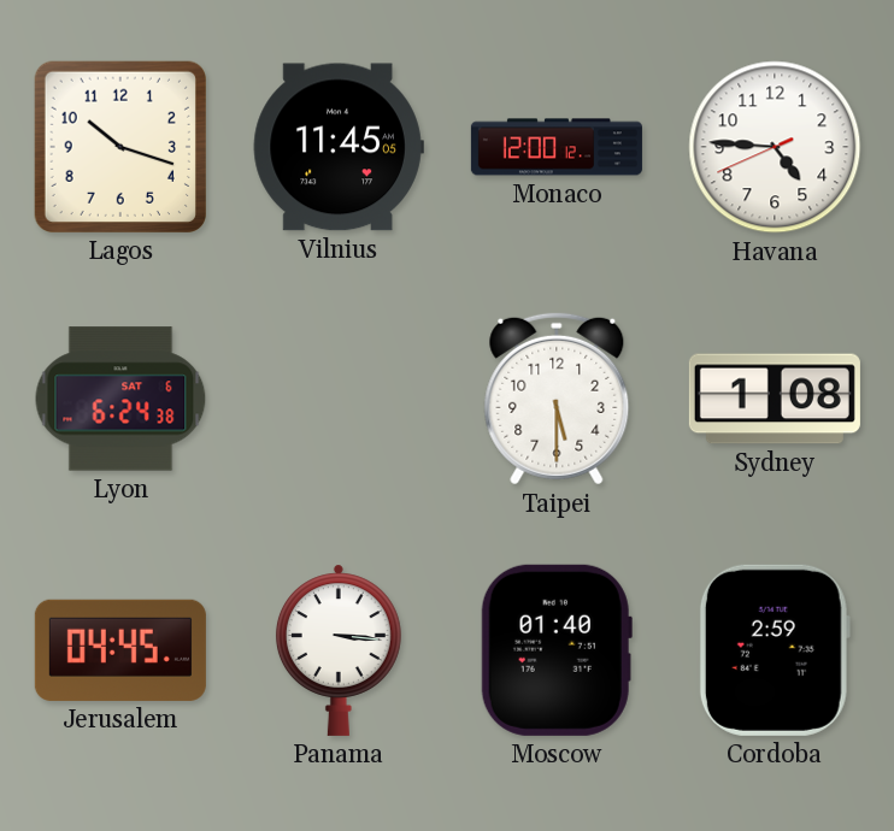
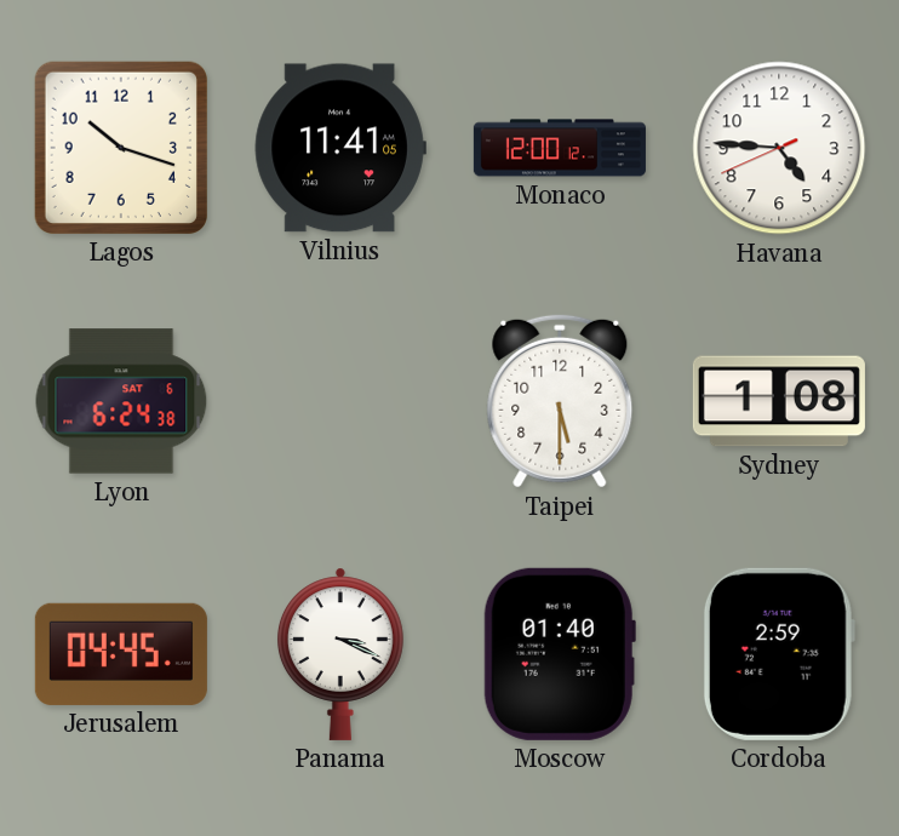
Vilnius: 11:45 -> 11:41
Panama: 3:16 -> 3:19
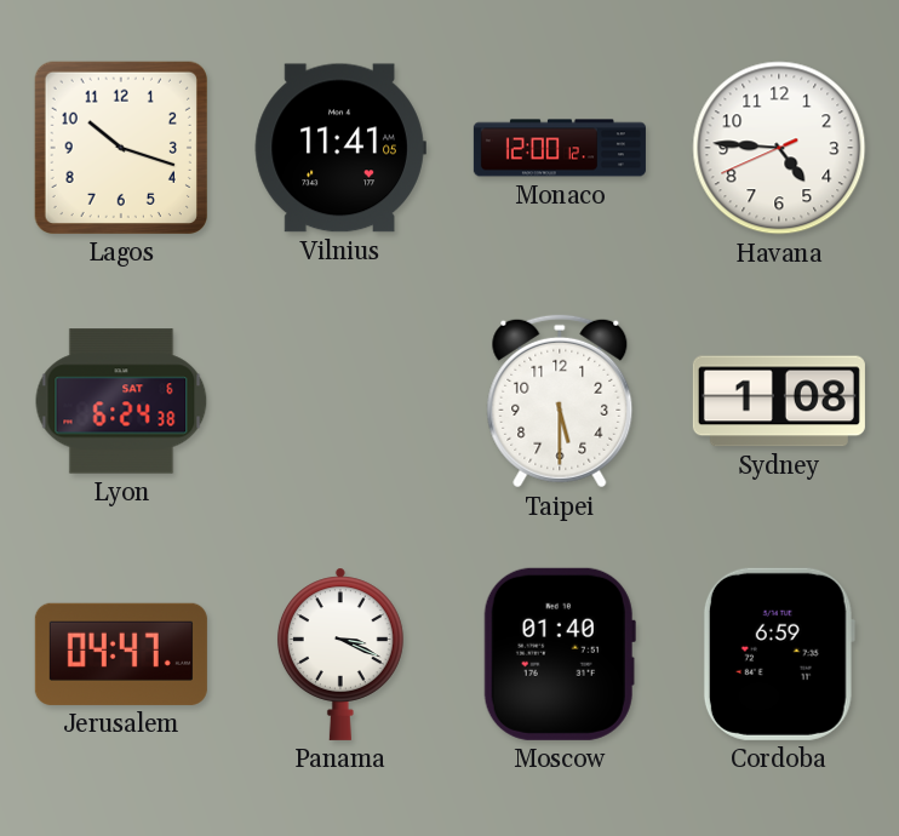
Jerusalem: 04:45 -> 04:47
Cordoba: 2:59 -> 6:59
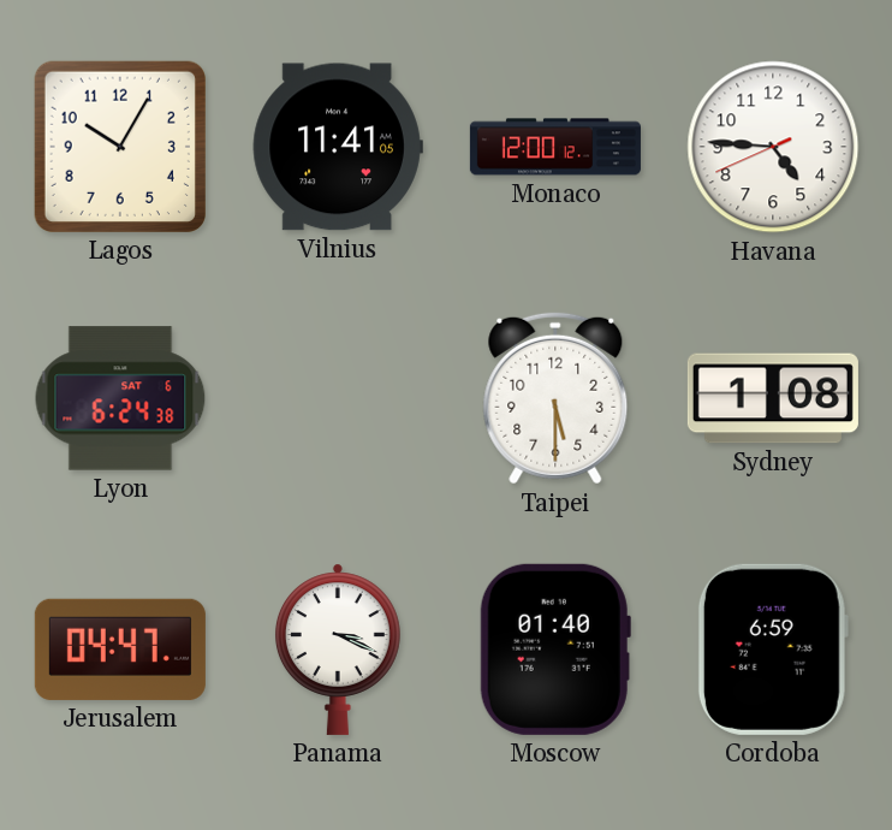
Lagos: 10:18 -> 10:05
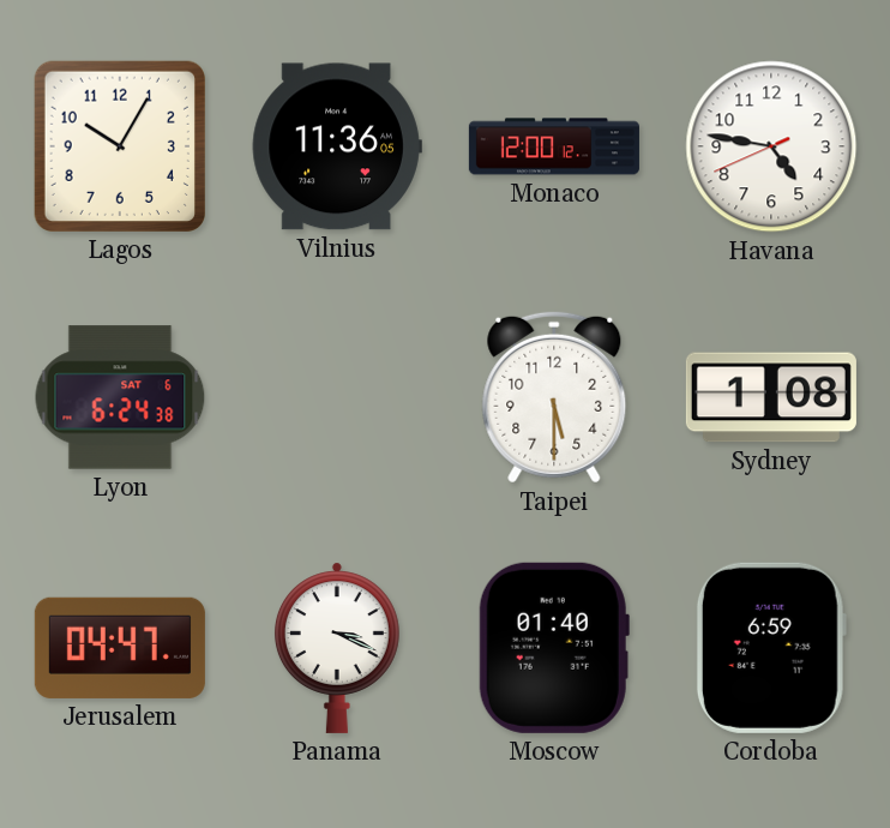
Vilnius: 11:41 -> 11:36
Havana: 4:45 -> 4:46
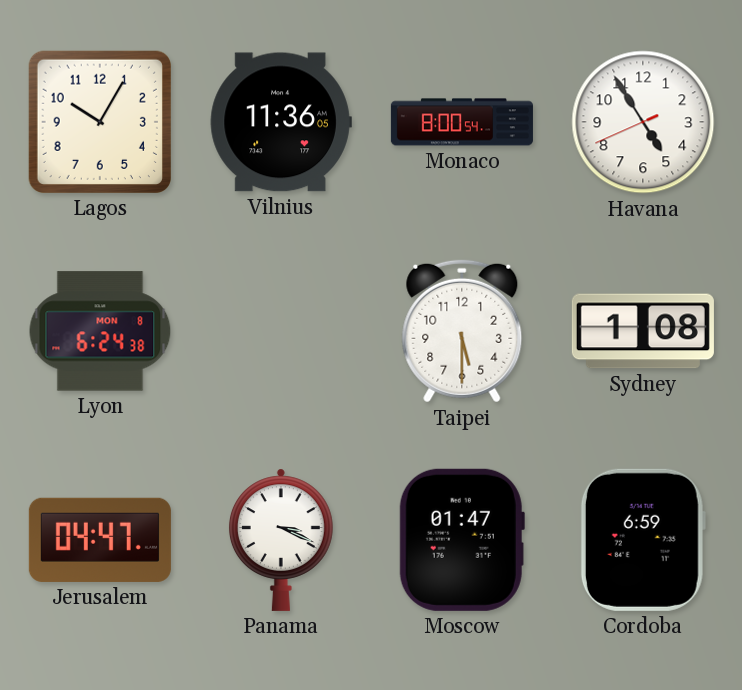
Monaco: 12:00 -> 8:00
Havana: 4:46 -> 4:54
Lyon date: SAT 6 -> MON 8
Moscow: 01:40 -> 01:47
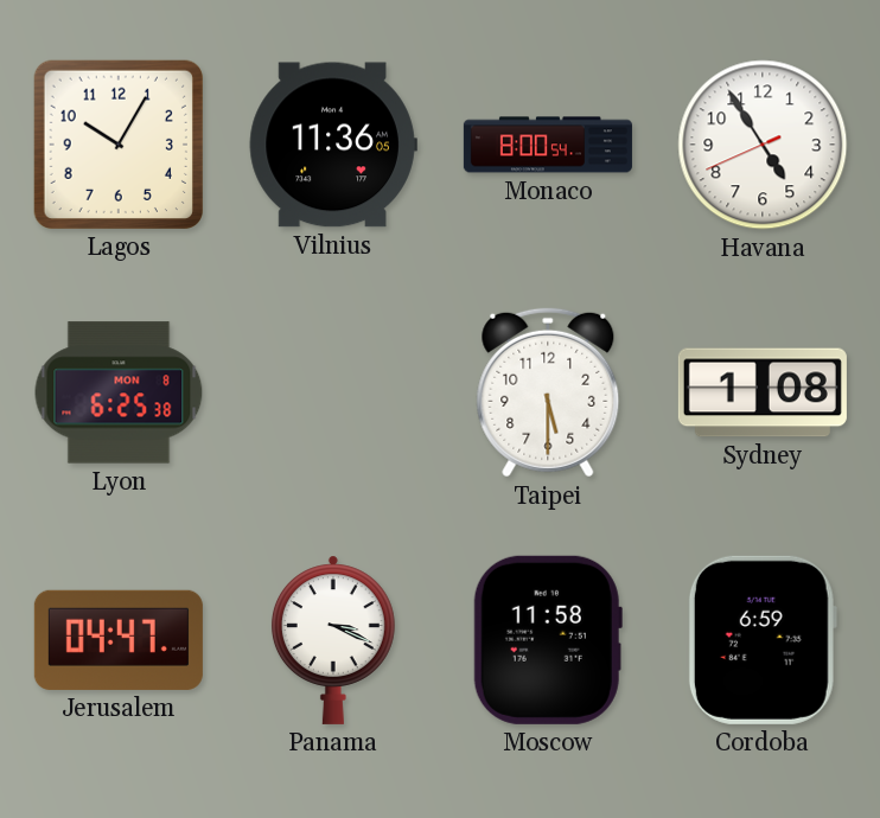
Lyon: 6:24 -> 6:25
Moscow: 01:47 -> 11:58
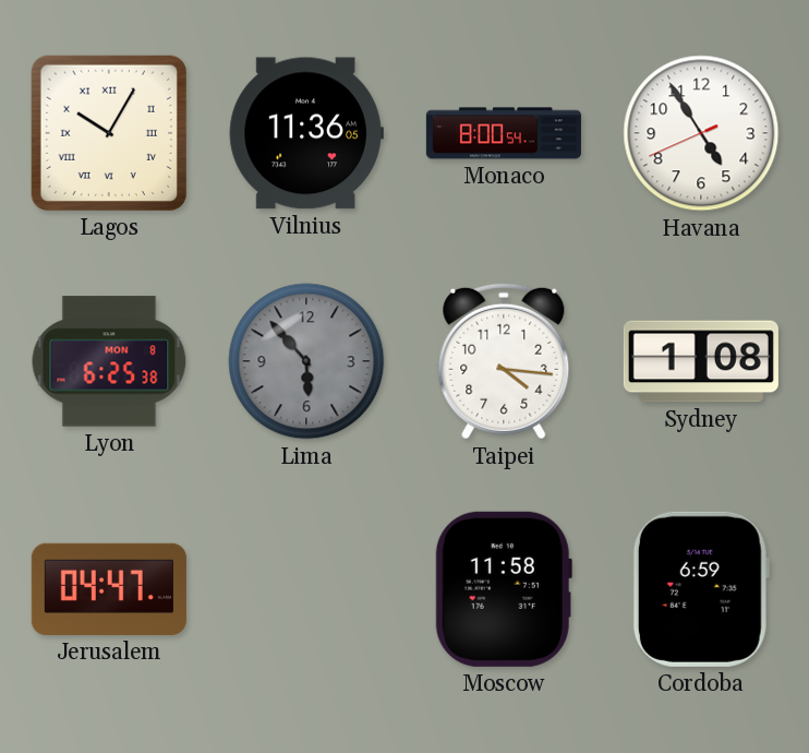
Lagos numerals: Arabic -> Roman
Lima: none -> 5:53
Taipei: 5:30 -> 4:16
Panama: 3:19 -> none
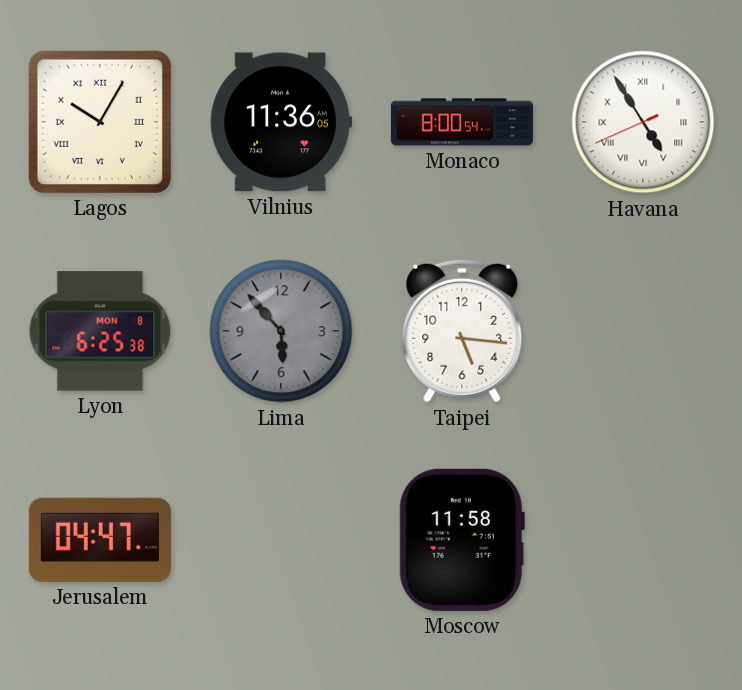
Havana numerals: Arabic -> Roman
Taipei: 4:16 -> 5:16
Sydney: 1:08 -> none
Cordoba: 6:59 -> none
